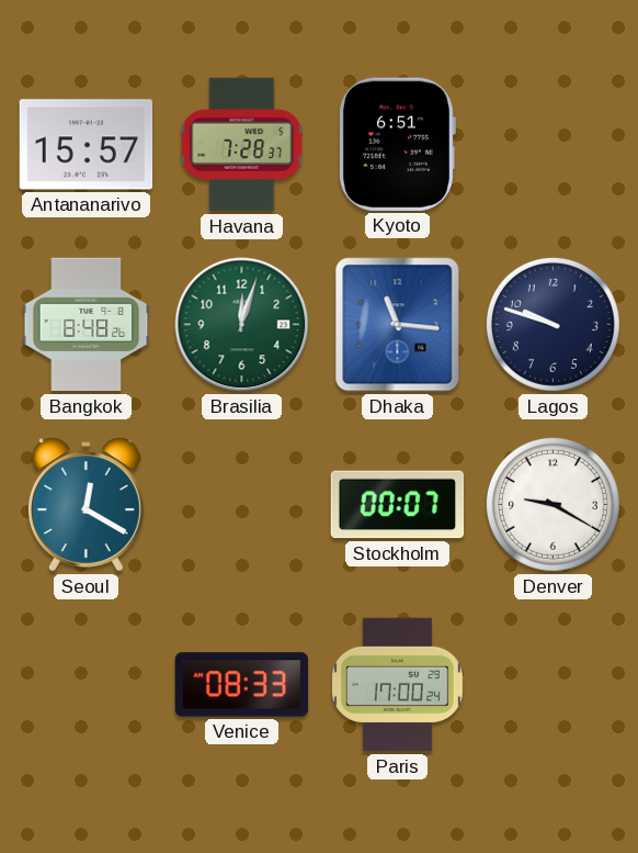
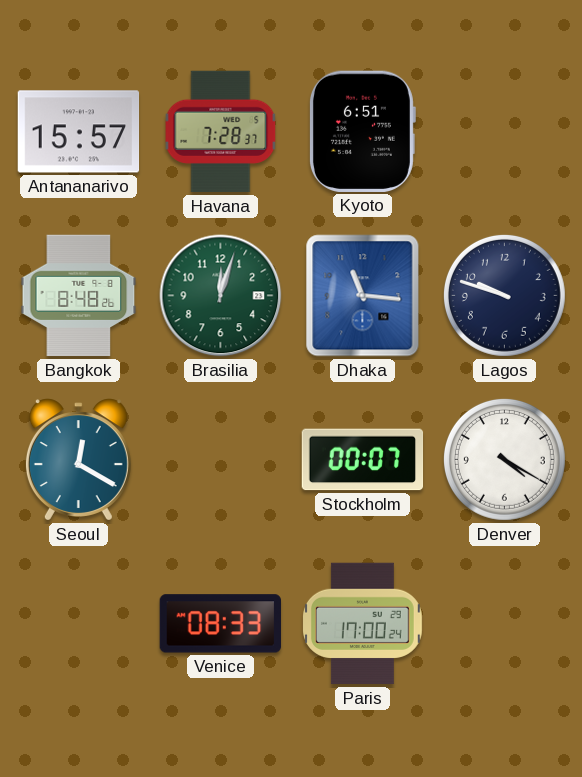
Denver: 9:20 -> 4:20
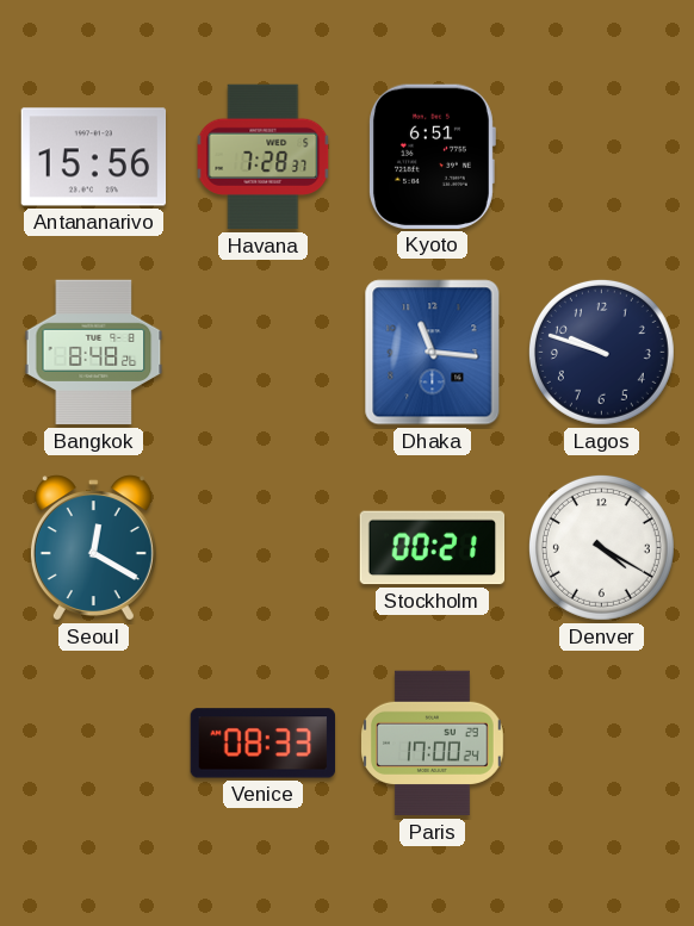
Antananarivo: 15:57 -> 15:56
Brasilia: 12:03 -> none
Stockholm: 00:07 -> 00:21
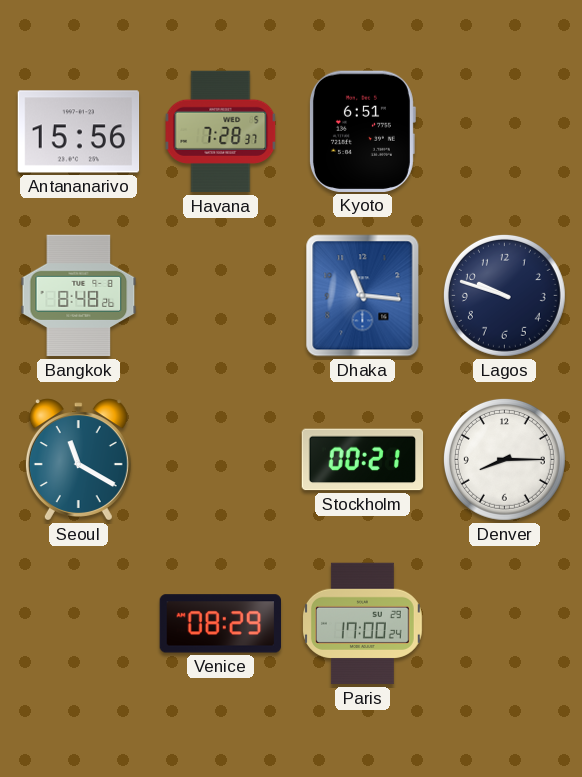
Seoul: 12:20 -> 11:20
Denver: 4:20 -> 8:15
Venice: 08:33 -> 08:29
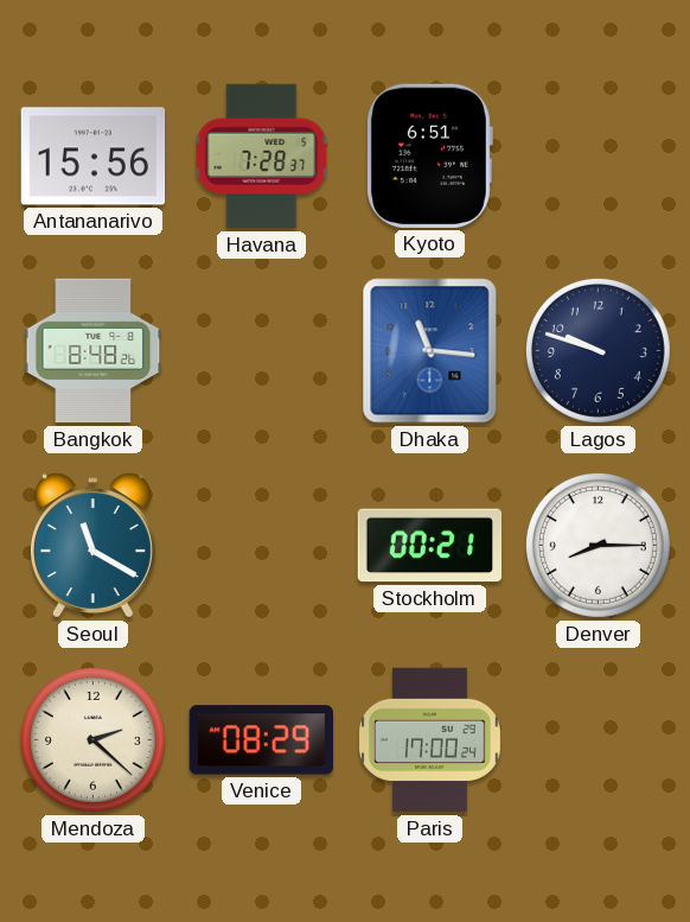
Mendoza: none -> 2:22
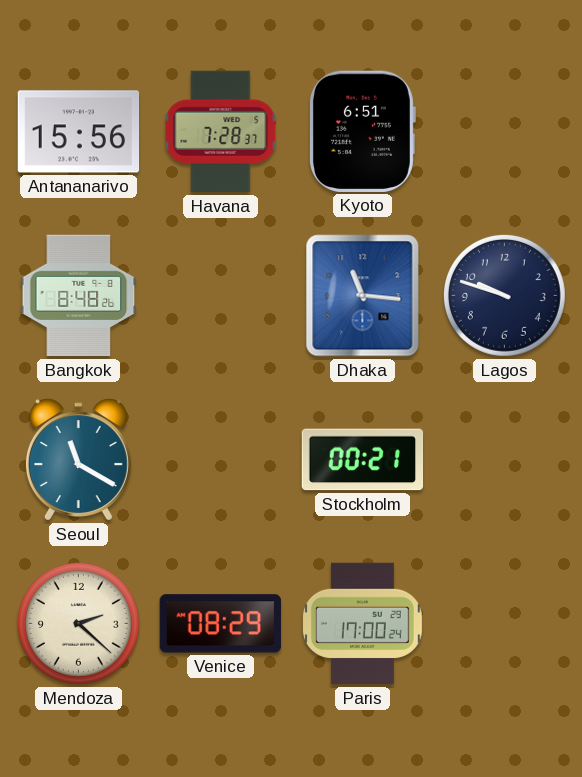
Denver: 8:15 -> none
